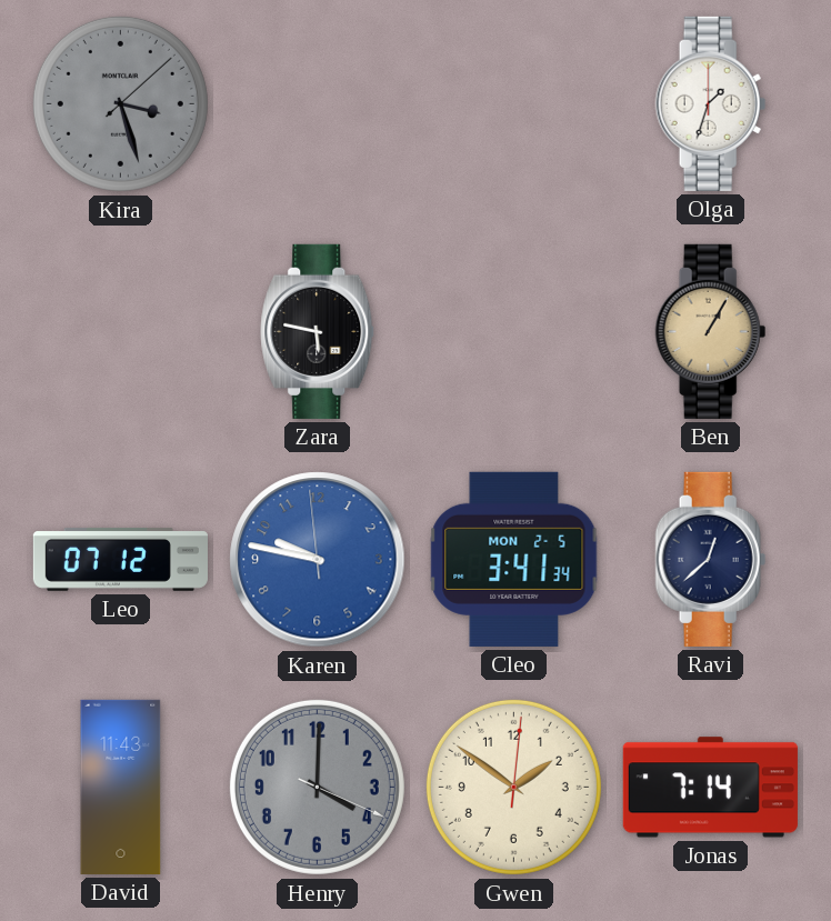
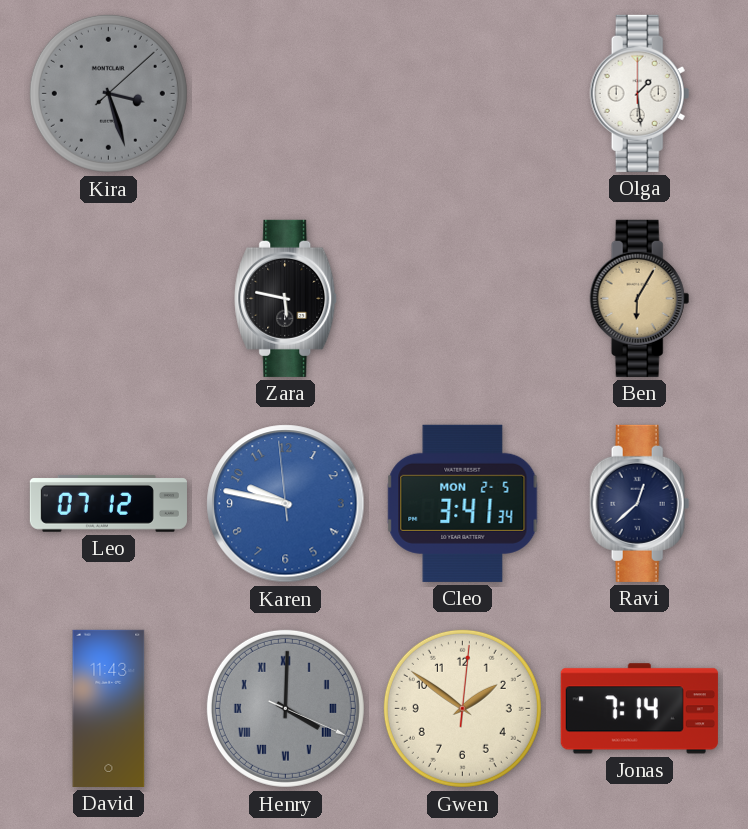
Olga: 1:33 -> 1:29
Ben: 1:05 -> 6:05
Henry numerals: Arabic -> Roman
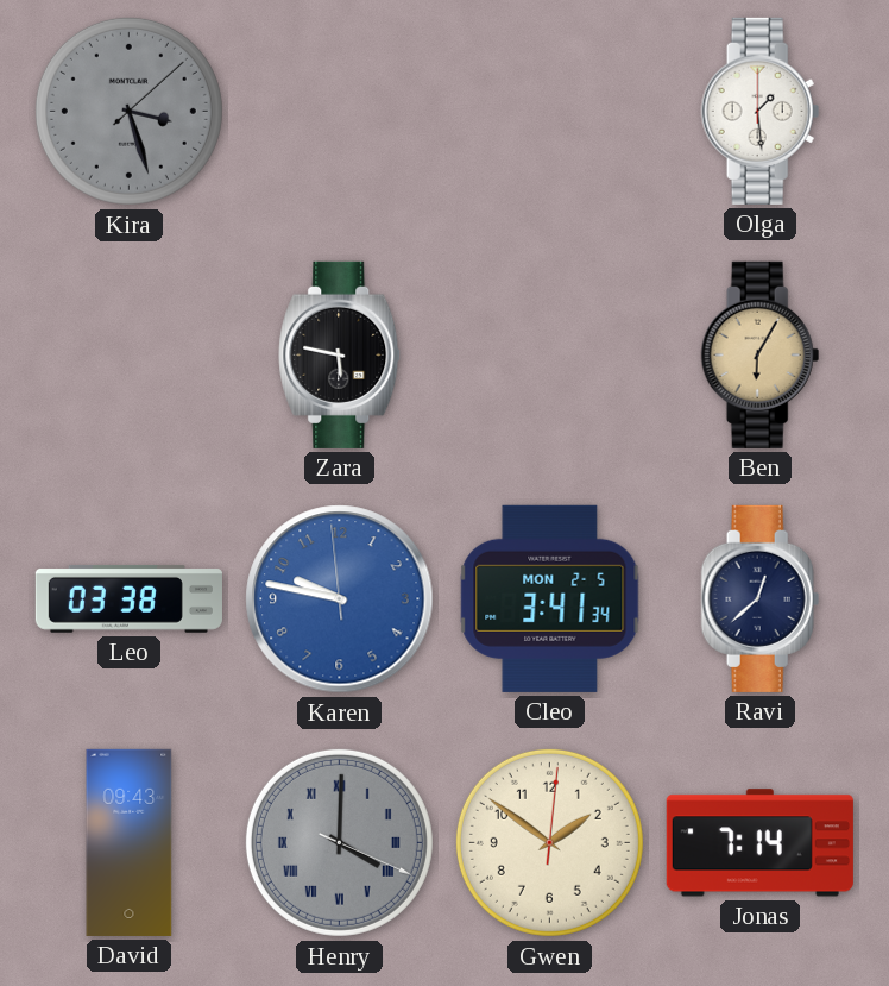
Leo: 07:12 -> 03:38
David: 11:43 -> 09:43
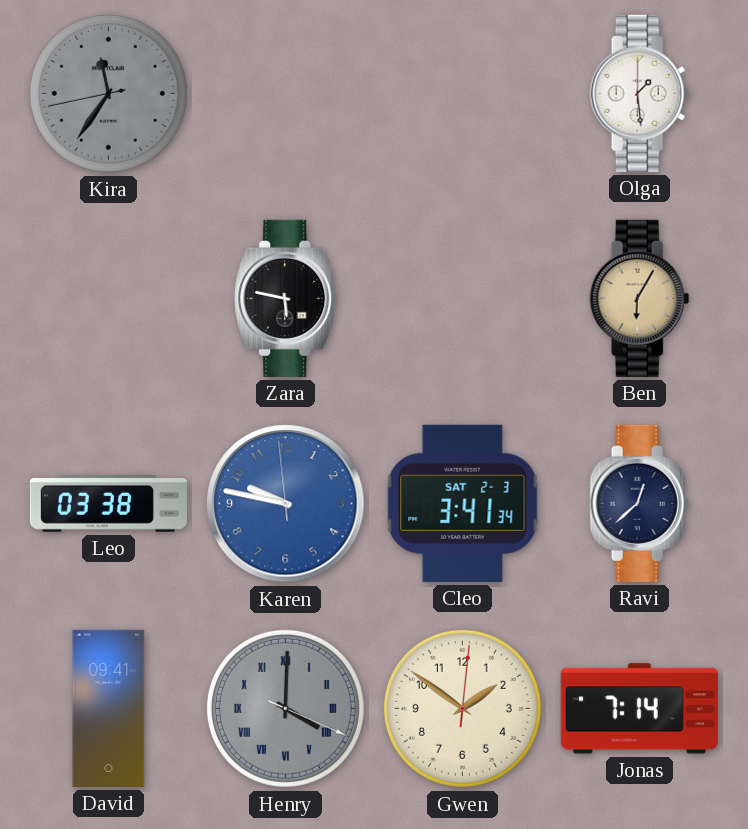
Kira: 3:27 -> 11:35
Cleo date: MON 2-5 -> SAT 2-3
David: 09:43 -> 09:41
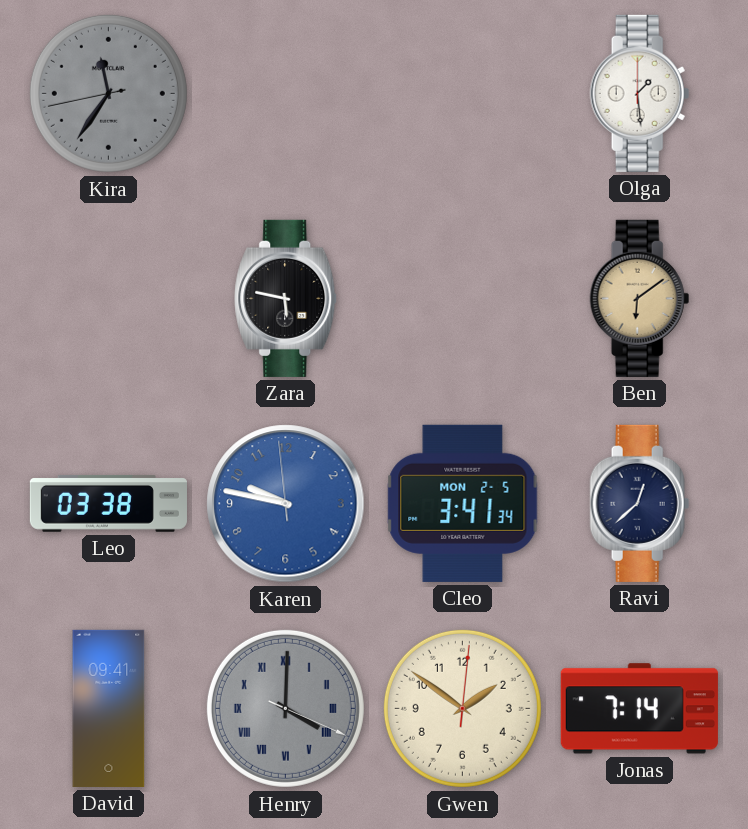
Ben: 6:05 -> 6:09
Cleo date: SAT 2-3 -> MON 2-5
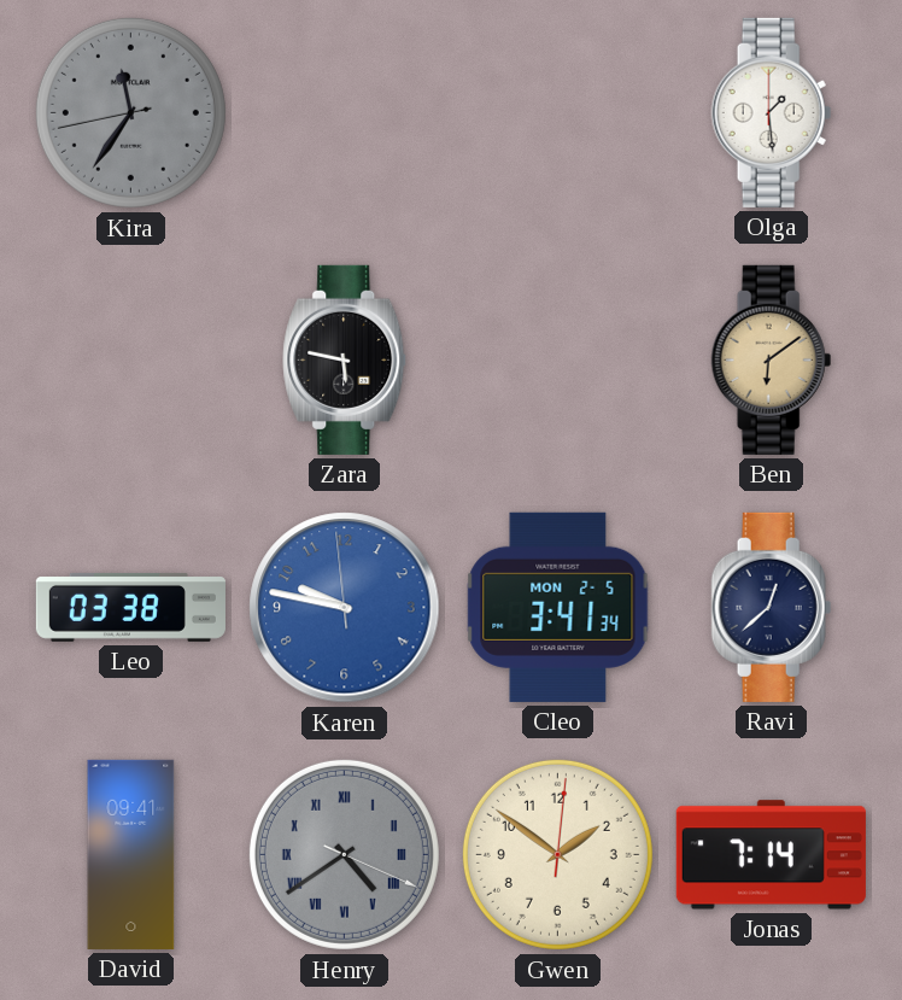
Henry: 4:00 -> 4:39
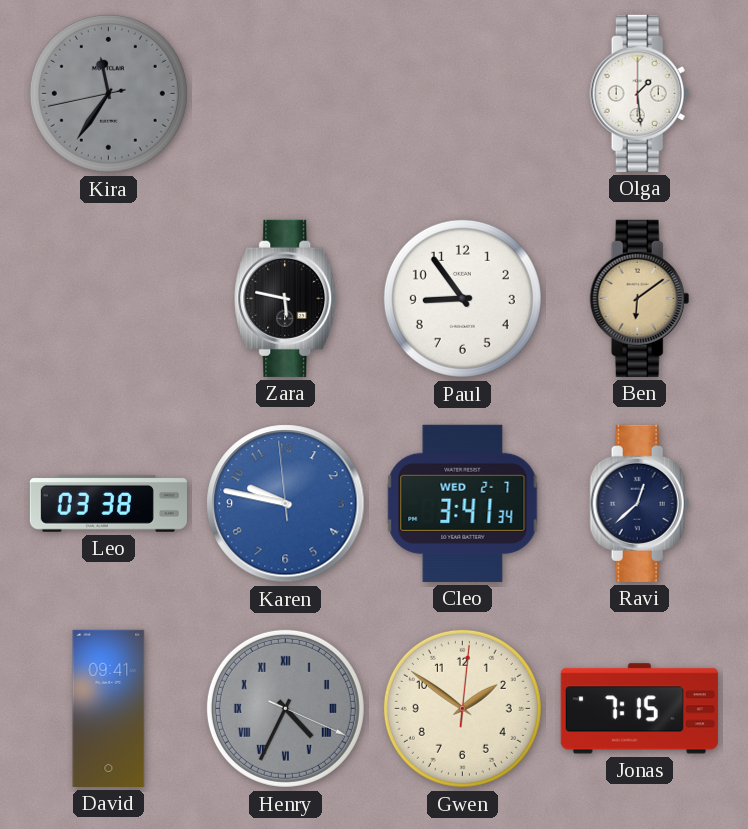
Paul: none -> 8:54
Cleo date: MON 2-5 -> WED 2-7
Henry: 4:39 -> 4:34
Jonas: 7:14 -> 7:15
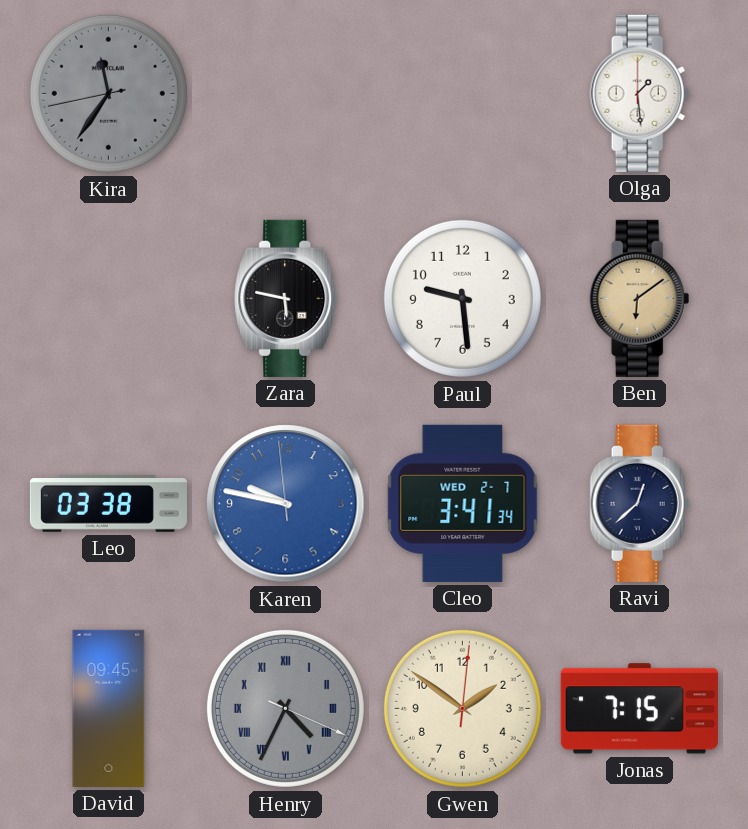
Paul: 8:54 -> 9:29
David: 09:41 -> 09:45
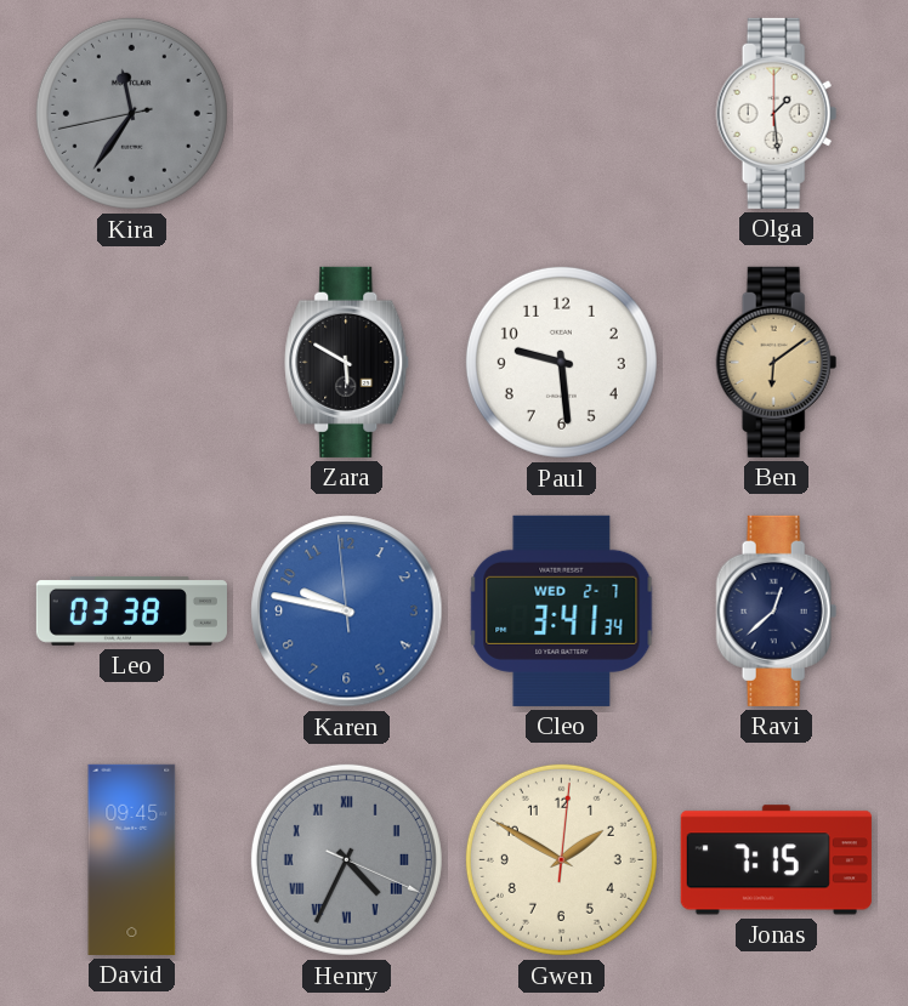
Zara: 5:47 -> 5:50
Gwen: 1:51 -> 1:50
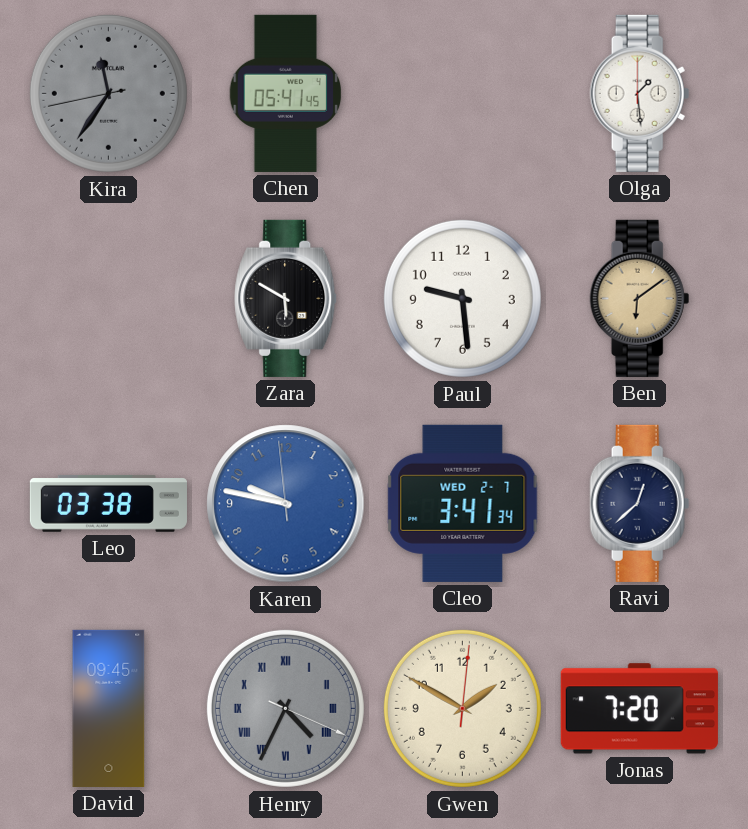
Chen: none -> 05:41
Jonas: 7:15 -> 7:20
